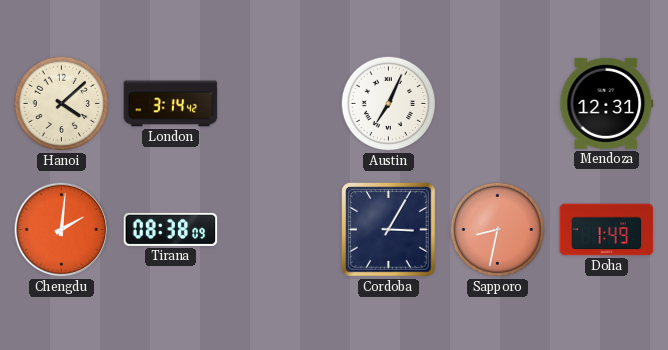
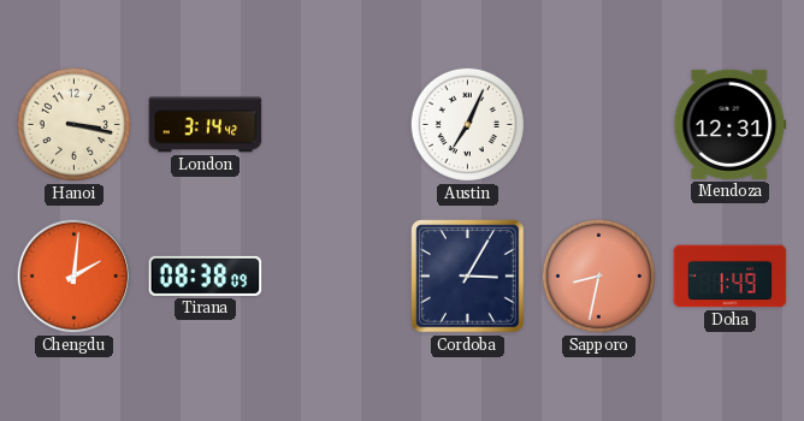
Hanoi: 4:08 -> 3:17
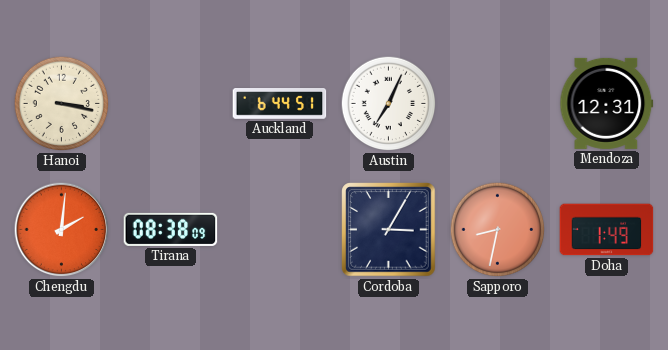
London: 3:14 -> none
Auckland: none -> 6:44
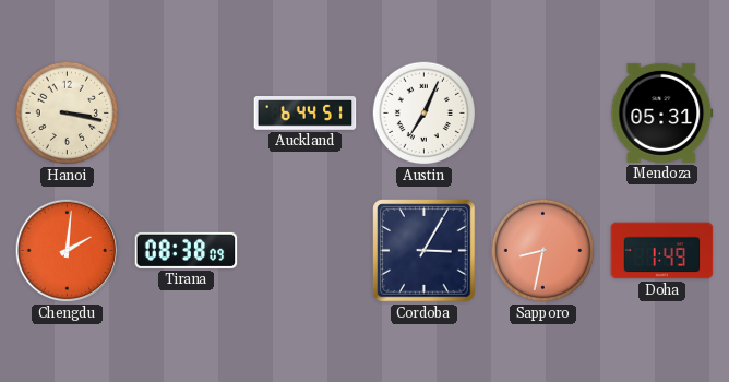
Mendoza: 12:31 -> 05:31
